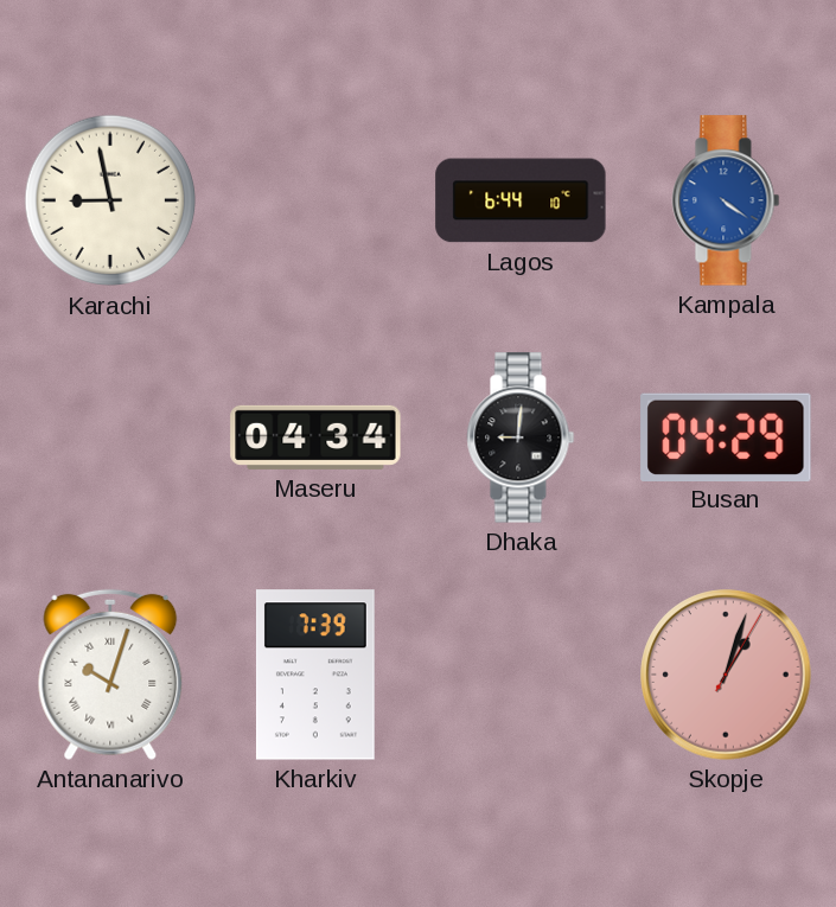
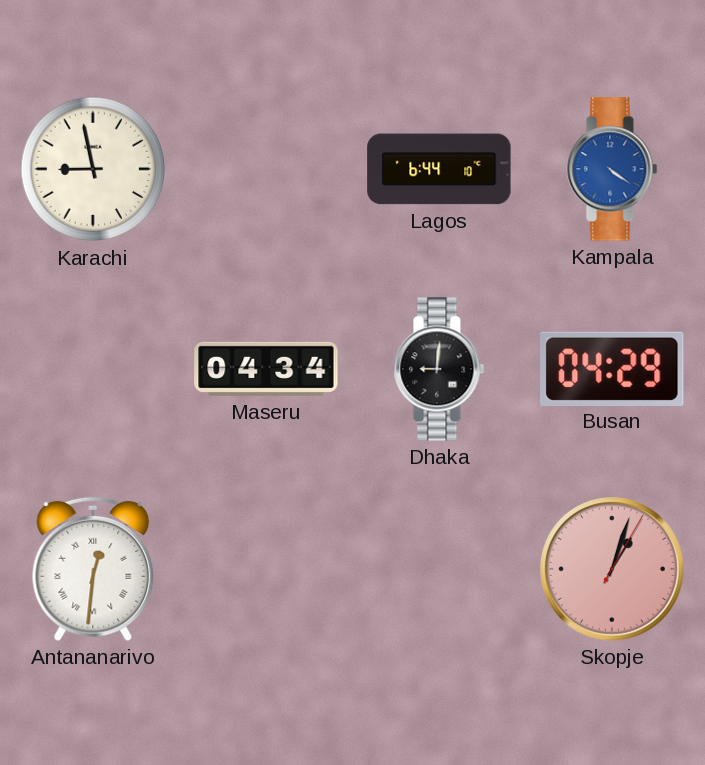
Antananarivo: 10:03 -> 12:31
Kharkiv: 7:39 -> none
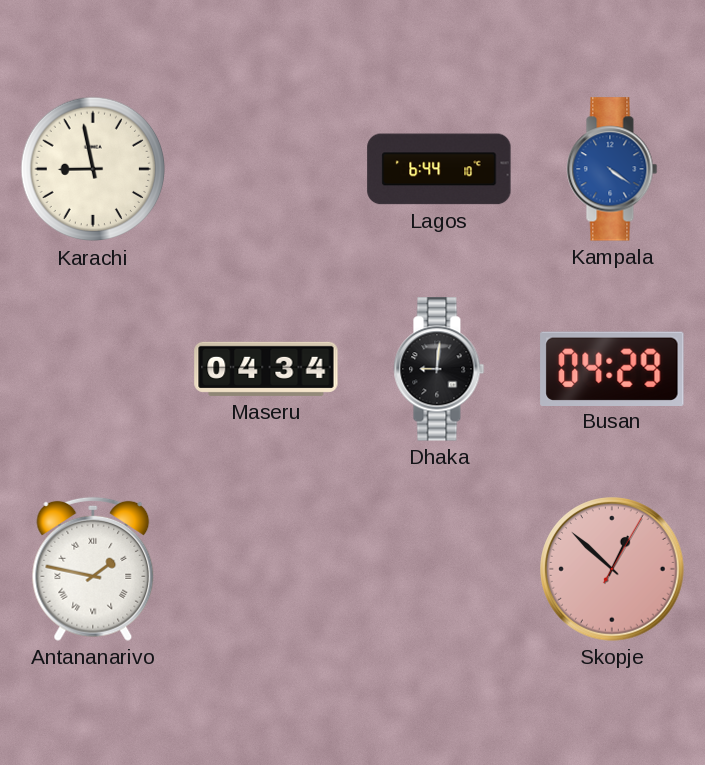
Antananarivo: 12:31 -> 1:47
Skopje: 1:03 -> 12:52
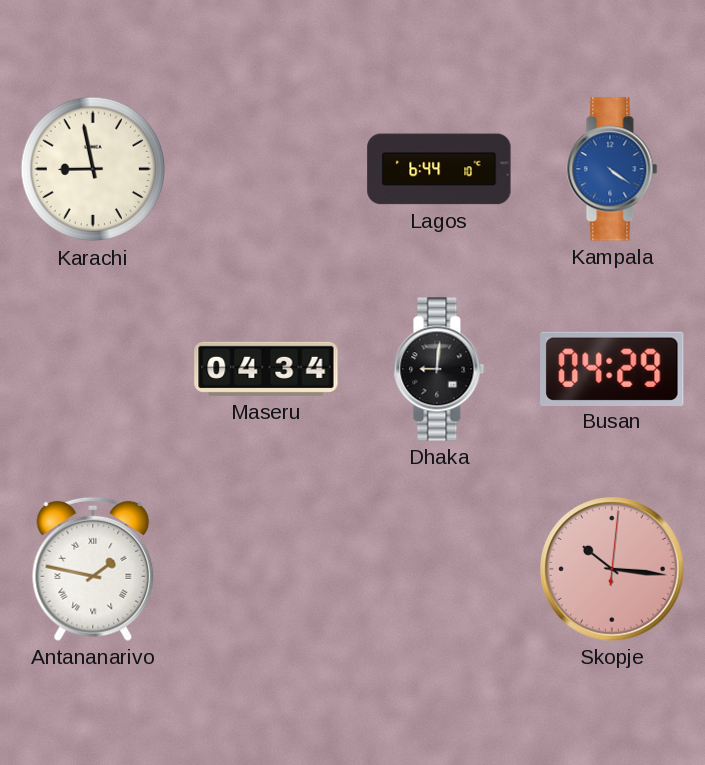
Skopje: 12:52 -> 10:16
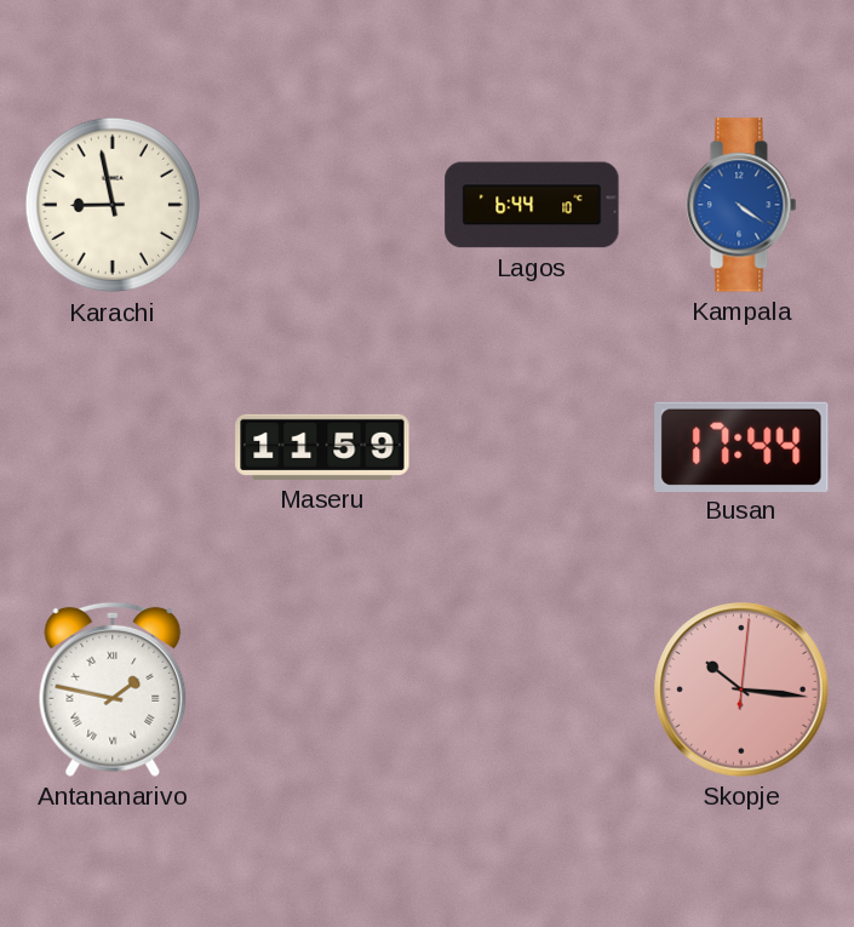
Maseru: 04:34 -> 11:59
Dhaka: 9:01 -> none
Busan: 04:29 -> 17:44
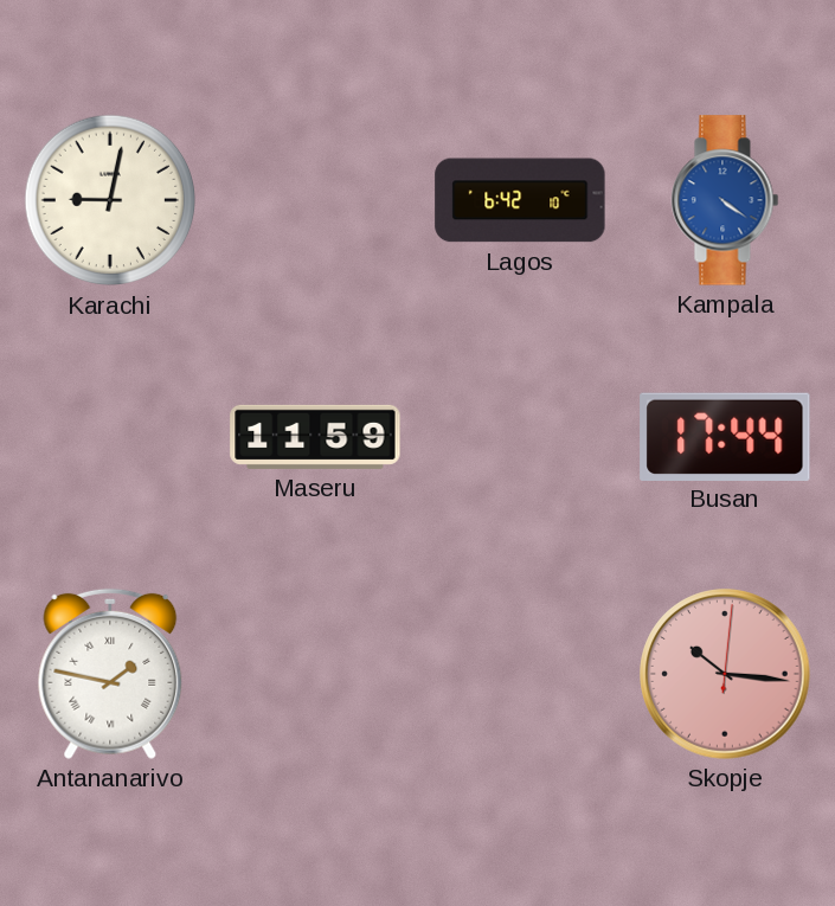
Karachi: 8:58 -> 9:02
Lagos: 6:44 -> 6:42
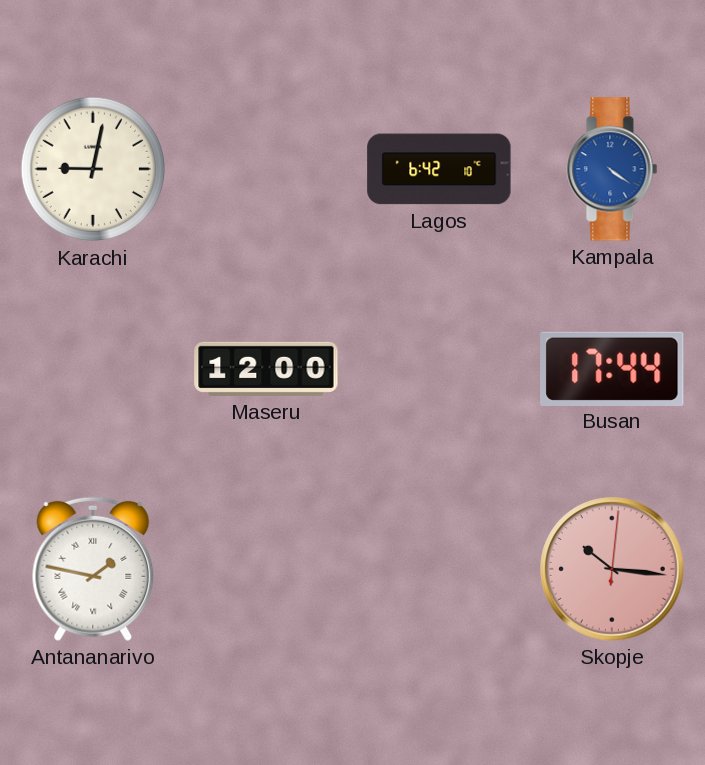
Maseru: 11:59 -> 12:00
